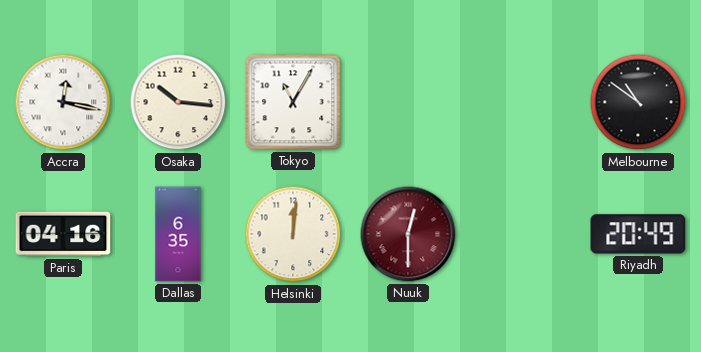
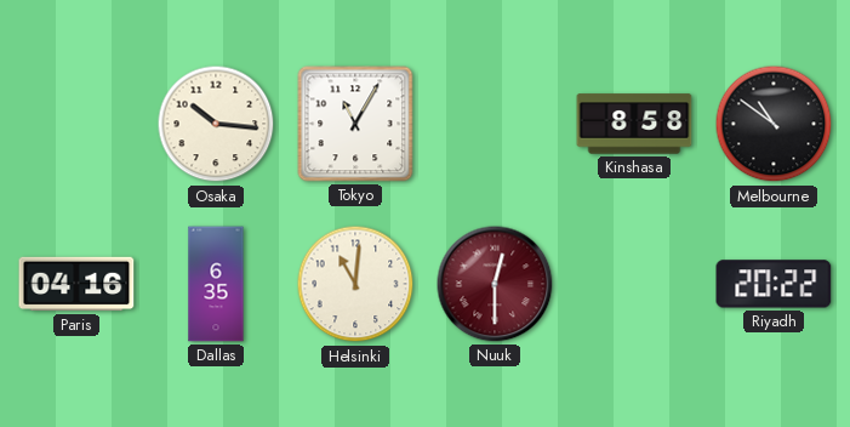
Accra: 12:17 -> none
Kinshasa: none -> 8:58
Helsinki: 12:01 -> 11:01
Riyadh: 20:49 -> 20:22
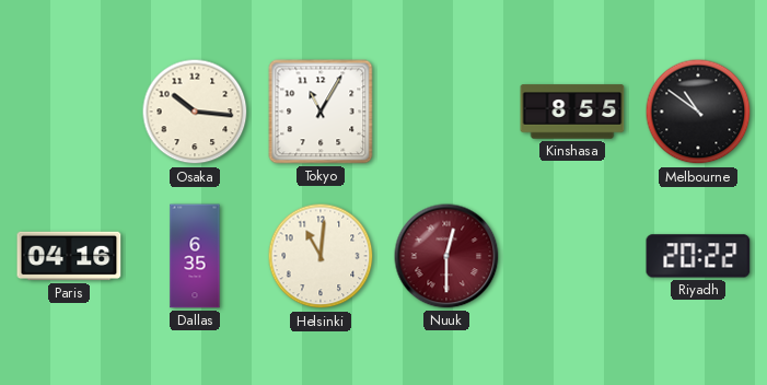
Kinshasa: 8:58 -> 8:55
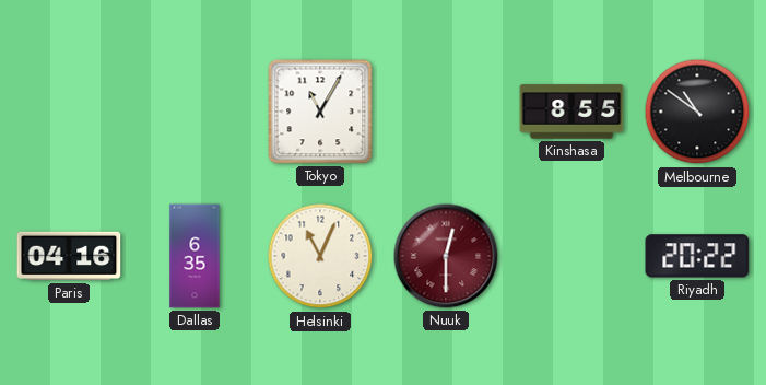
Osaka: 10:16 -> none
Helsinki: 11:01 -> 11:04
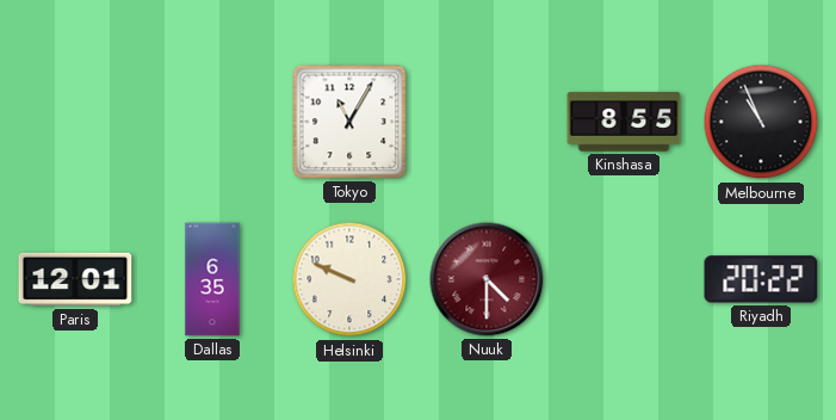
Melbourne: 10:51 -> 10:56
Paris: 04:16 -> 12:01
Helsinki: 11:04 -> 9:49
Nuuk: 12:30 -> 4:30
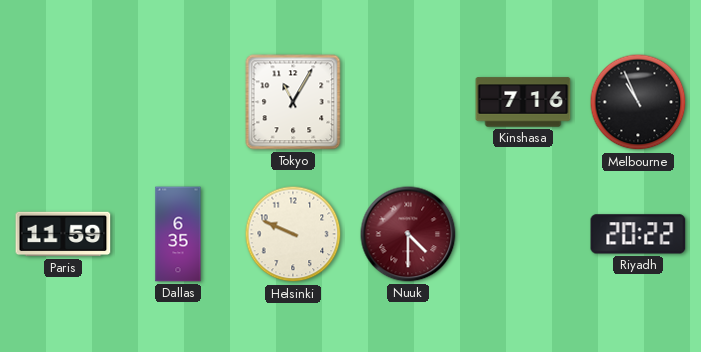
Kinshasa: 8:55 -> 7:16
Paris: 12:01 -> 11:59
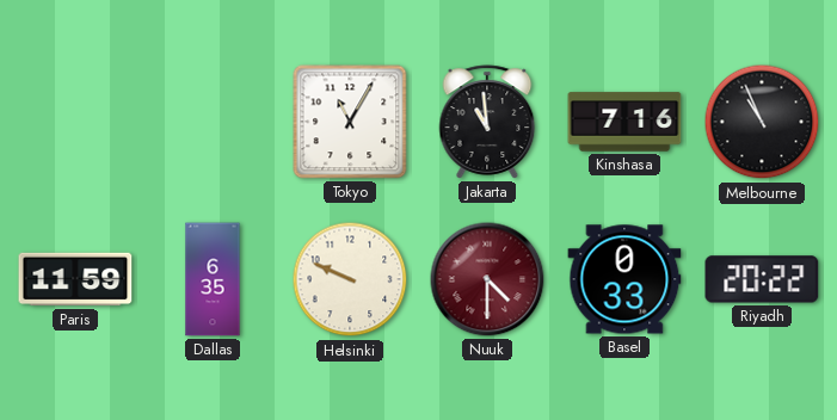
Jakarta: none -> 10:59
Basel: none -> 0:33
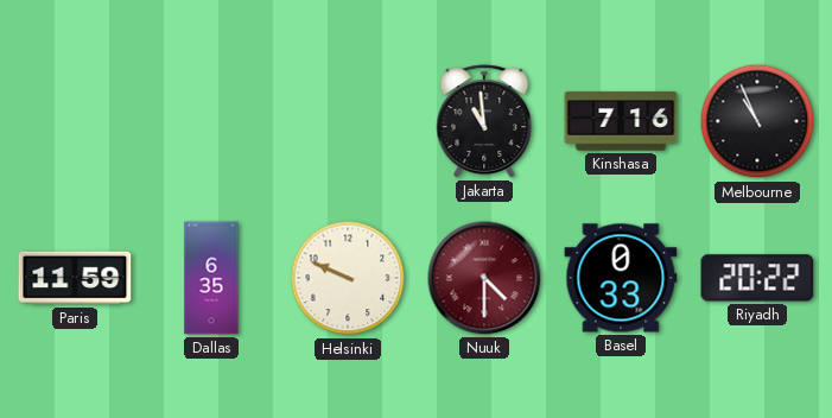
Tokyo: 11:05 -> none
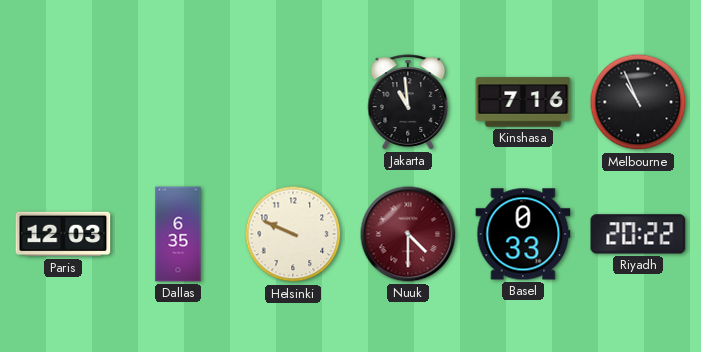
Paris: 11:59 -> 12:03
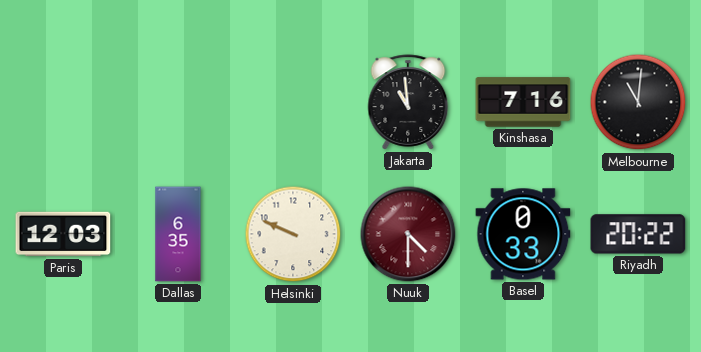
Melbourne: 10:56 -> 11:01
